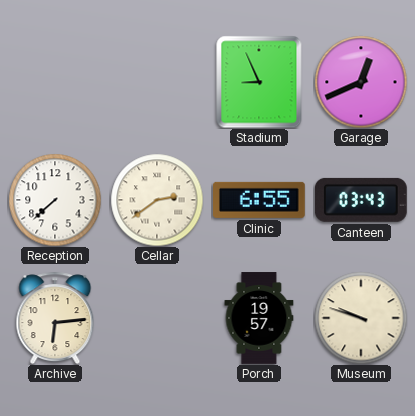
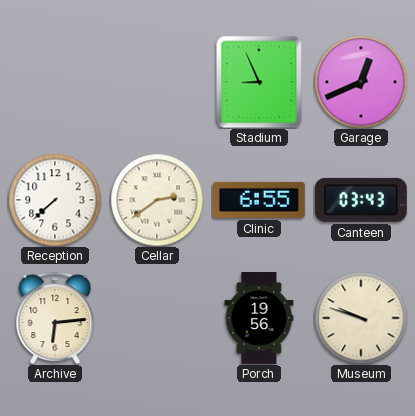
Porch: 19:57 -> 19:56
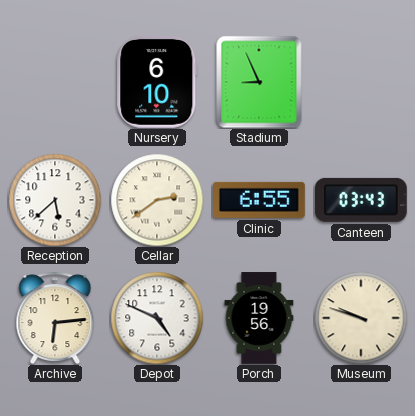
Nursery: none -> 6:10
Garage: 12:41 -> none
Reception: 7:38 -> 5:38
Depot: none -> 4:49
